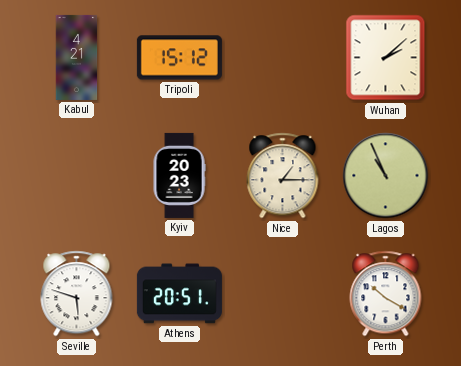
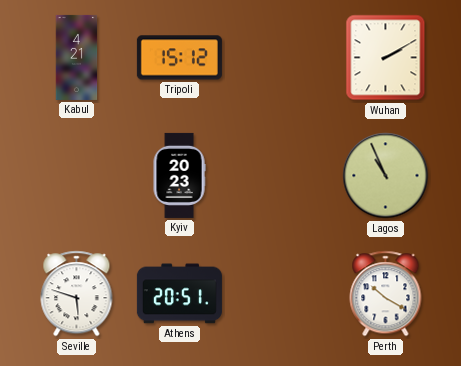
Wuhan: 2:08 -> 2:10
Nice: 1:15 -> none
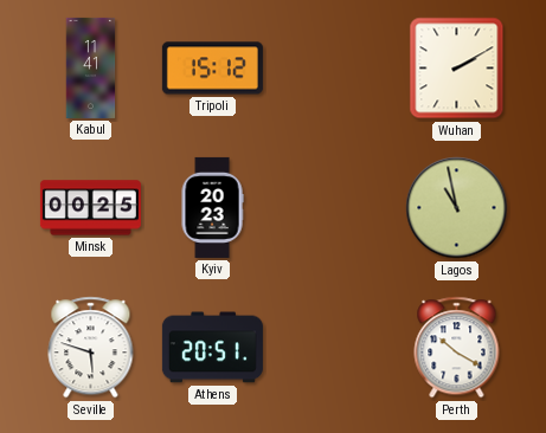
Kabul: 4:21 -> 11:41
Minsk: none -> 00:25
Lagos: 10:56 -> 10:58
